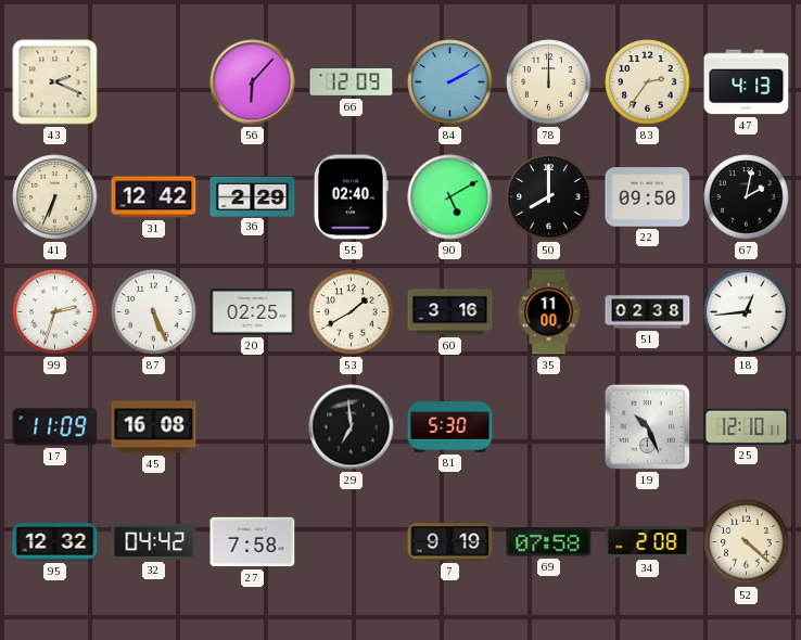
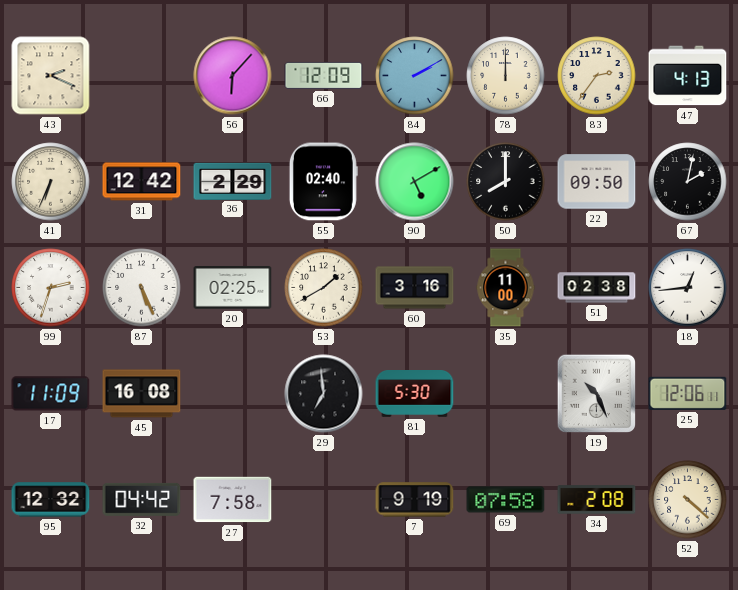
25: 12:10 -> 12:06
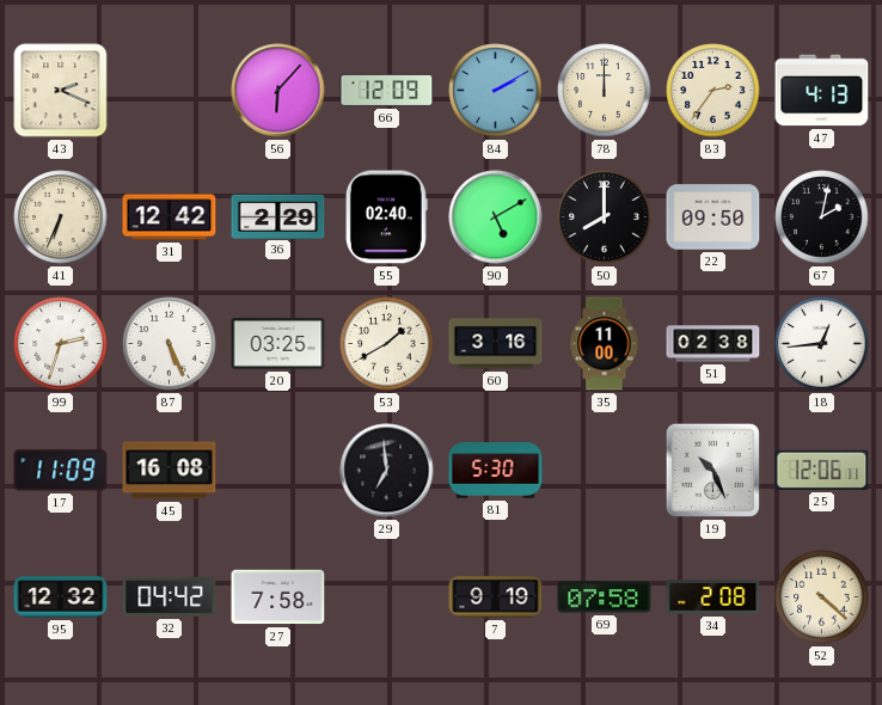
20: 02:25 -> 03:25
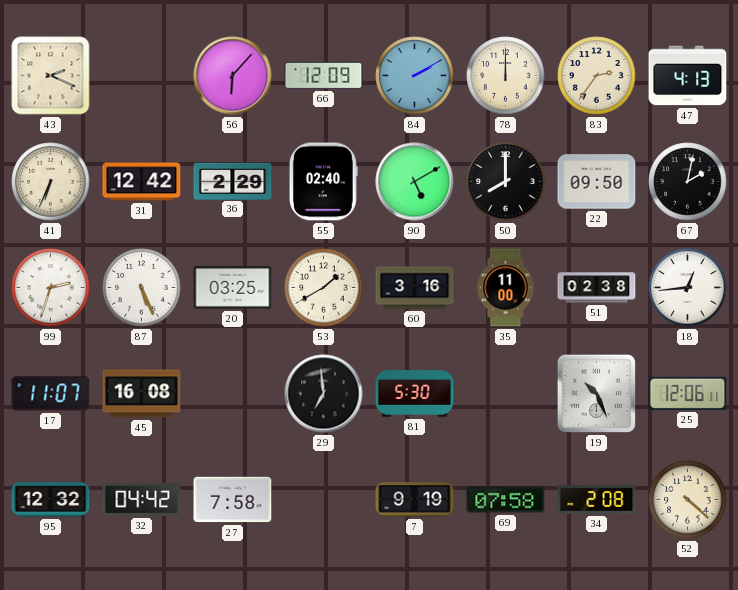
17: 11:09 -> 11:07
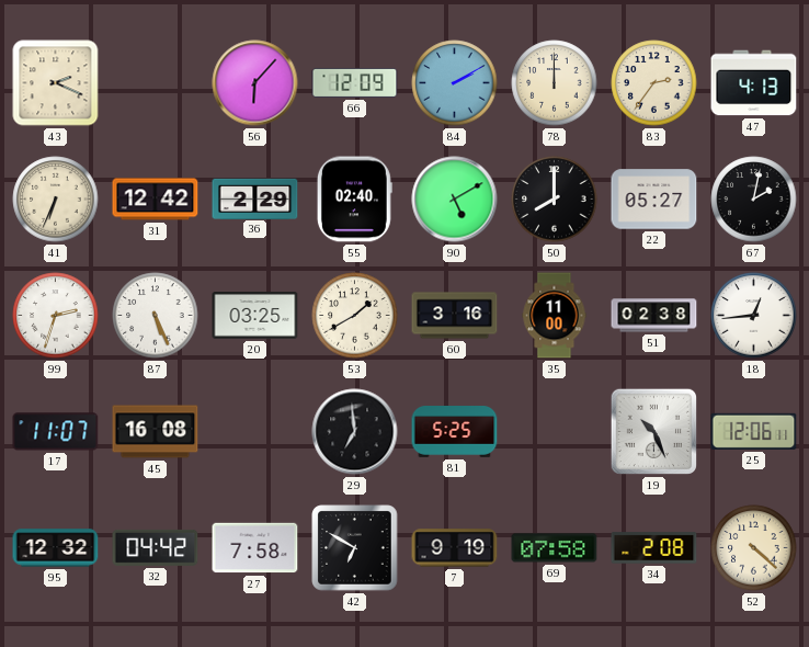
22: 09:50 -> 05:27
81: 5:30 -> 5:25
42: none -> 6:50
